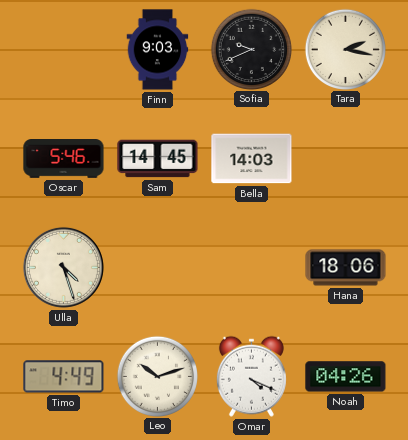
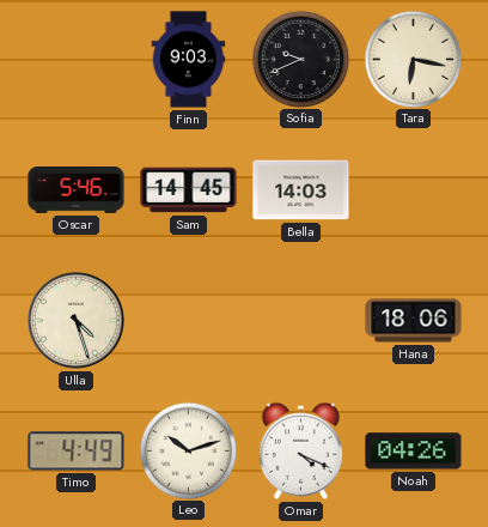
Tara: 2:17 -> 6:17
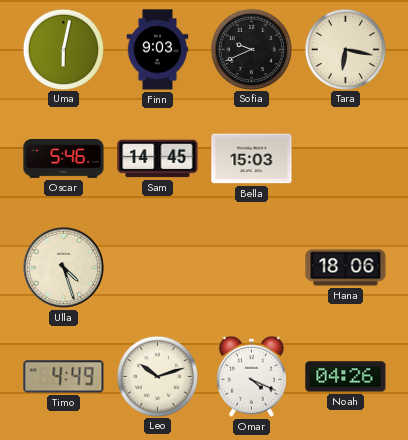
Uma: none -> 6:02
Bella: 14:03 -> 15:03
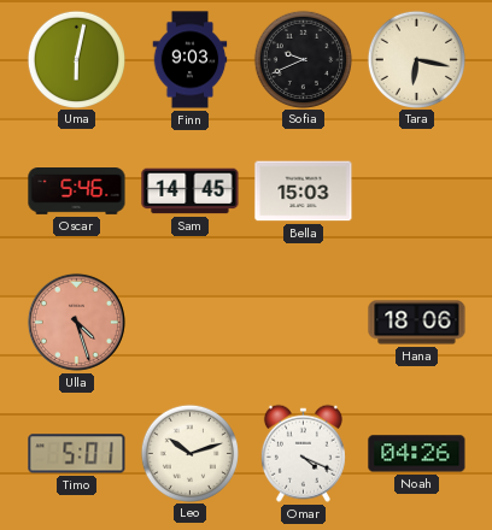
Ulla dial: cream -> salmon
Timo: 4:49 -> 5:01
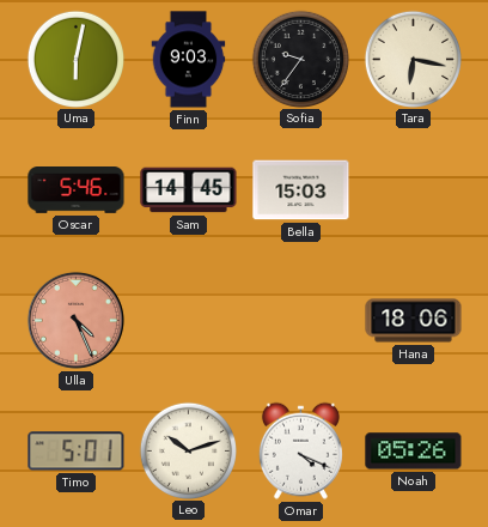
Sofia: 9:41 -> 9:36
Ulla: 4:27 -> 4:26
Noah: 04:26 -> 05:26
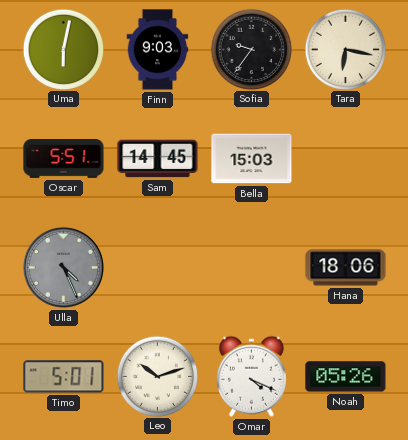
Oscar: 5:46 -> 5:51
Ulla dial: salmon -> grey
